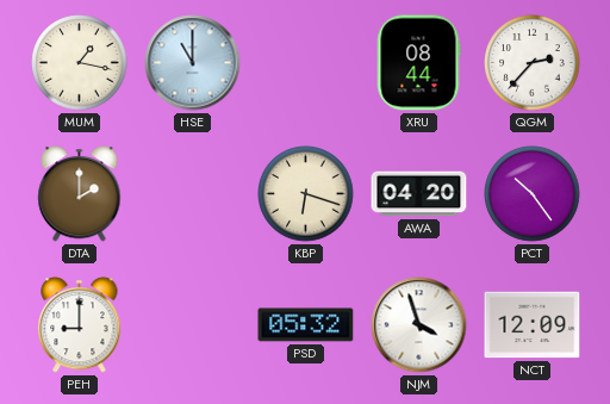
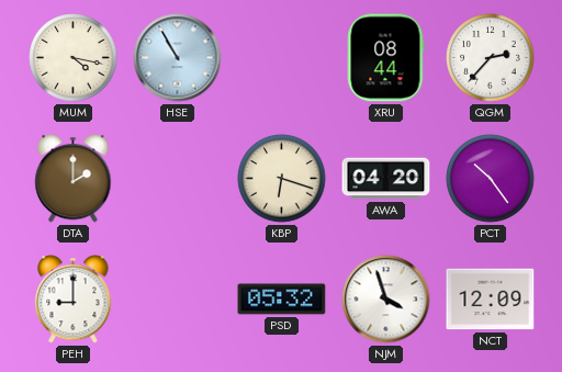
MUM: 1:17 -> 4:17
HSE: 11:00 -> 10:55
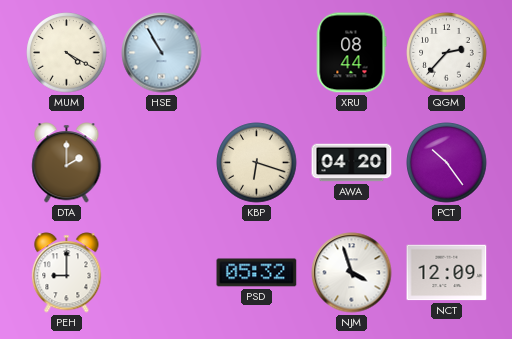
MUM: 4:17 -> 4:20
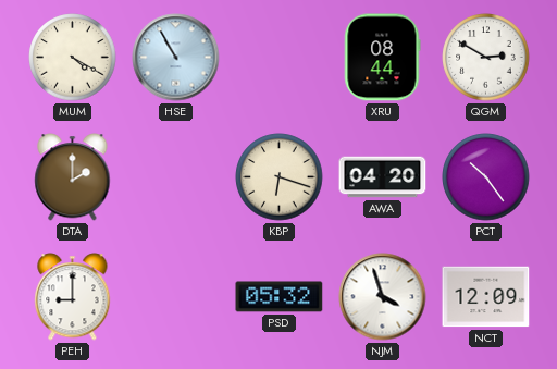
QGM: 2:37 -> 2:50
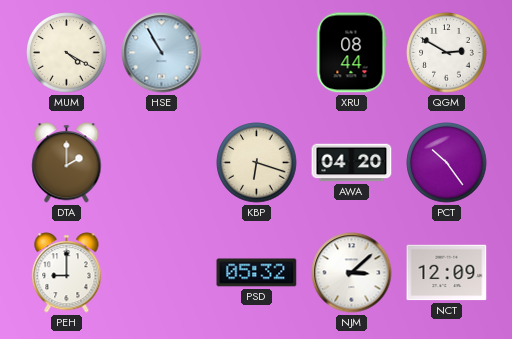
NJM: 3:57 -> 3:08
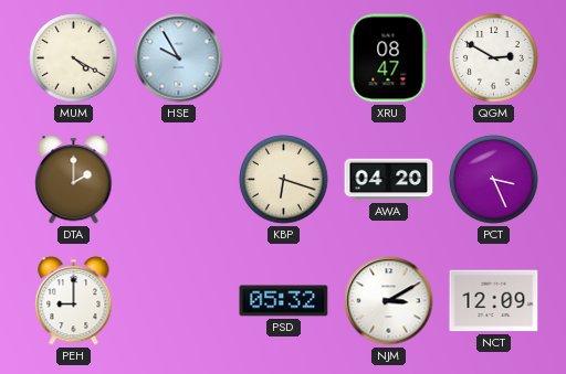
HSE: 10:55 -> 9:55
XRU: 08:44 -> 08:47
PCT: 10:24 -> 3:26
NJM: 3:08 -> 3:10
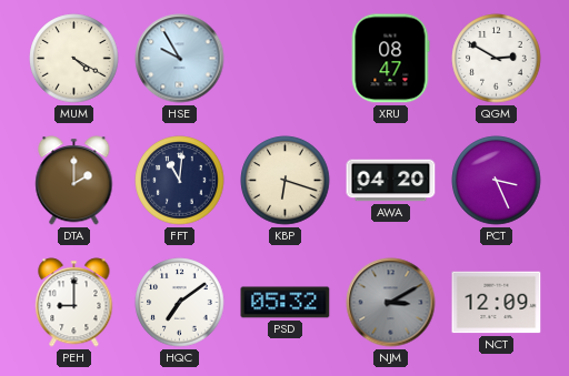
FFT: none -> 11:01
HQC: none -> 7:09
NJM dial: white -> grey
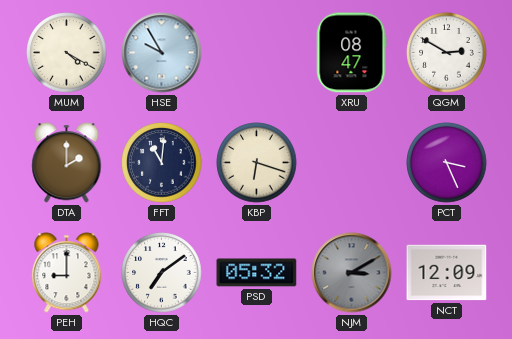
AWA: 04:20 -> none
